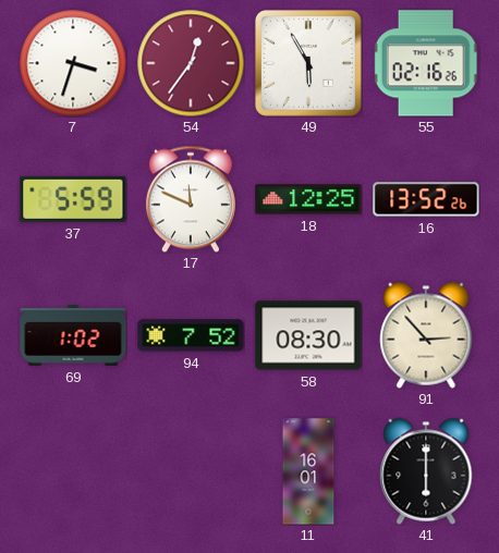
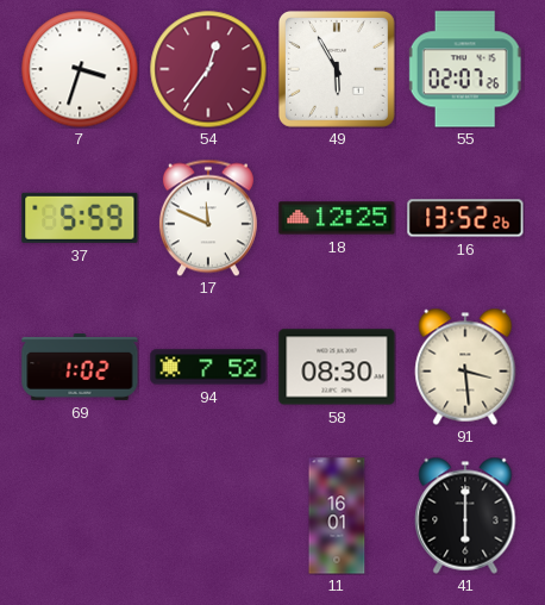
55: 02:16 -> 02:07
91: 2:53 -> 3:29
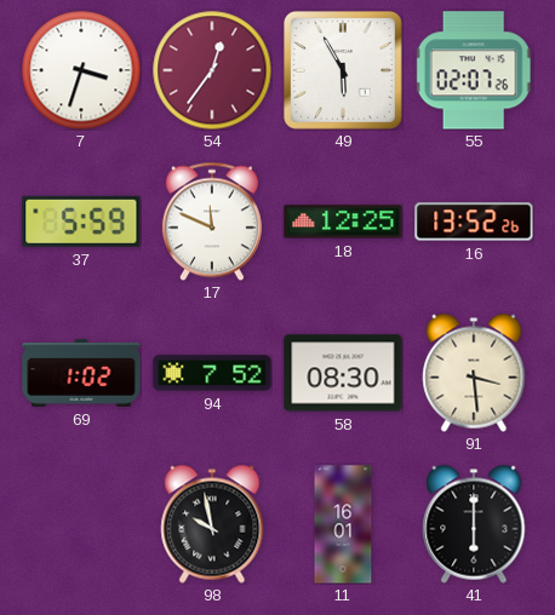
98: none -> 9:58
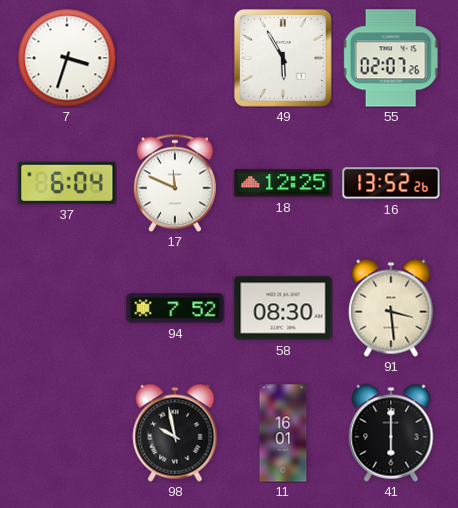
54: 12:36 -> none
37: 5:59 -> 6:04
69: 1:02 -> none
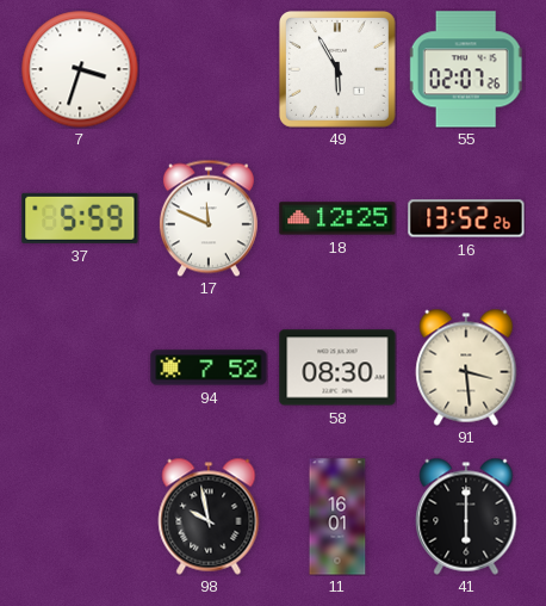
37: 6:04 -> 5:59
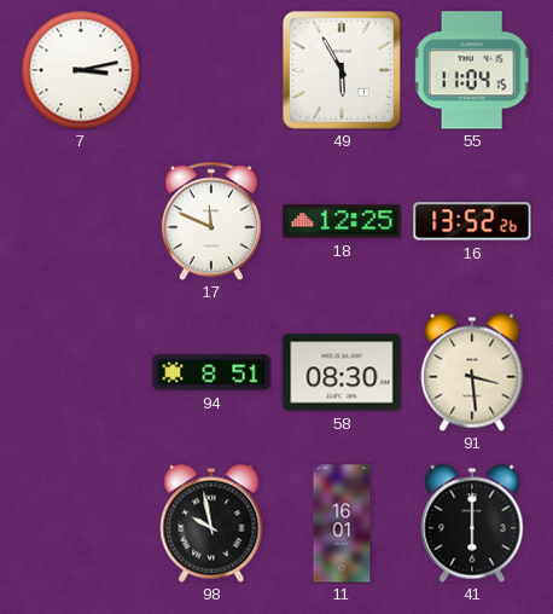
7: 3:33 -> 3:13
55: 02:07 -> 11:04
37: 5:59 -> none
94: 7:52 -> 8:51
